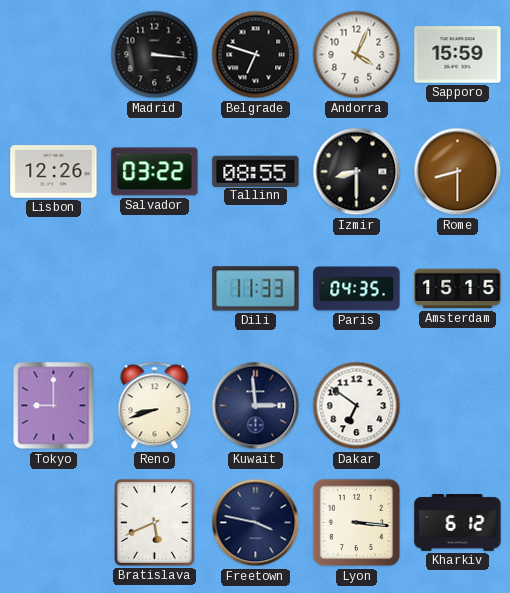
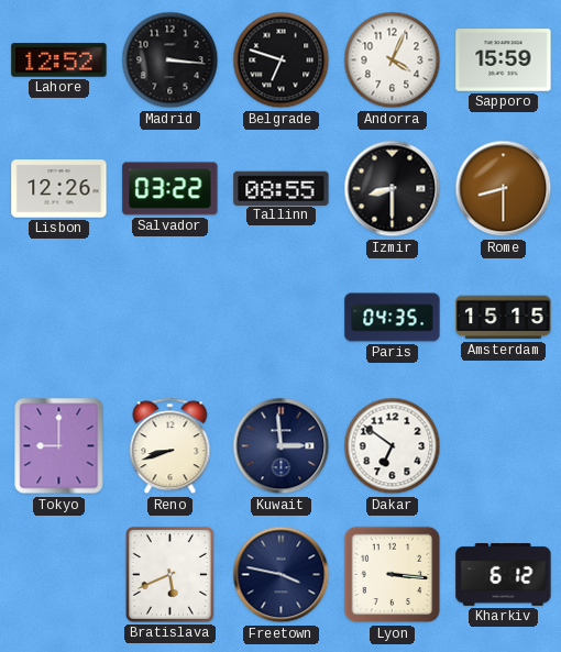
Lahore: none -> 12:52
Dili: 11:33 -> none
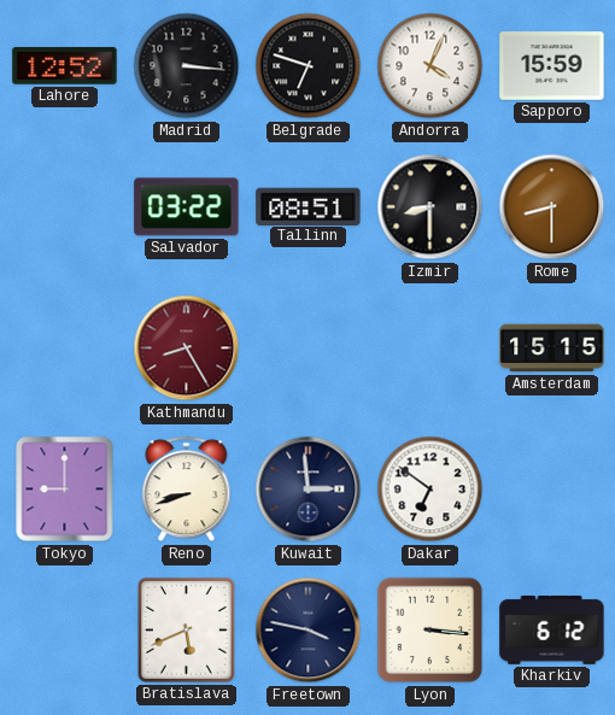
Lisbon: 12:26 -> none
Tallinn: 08:55 -> 08:51
Kathmandu: none -> 8:25
Paris: 04:35 -> none
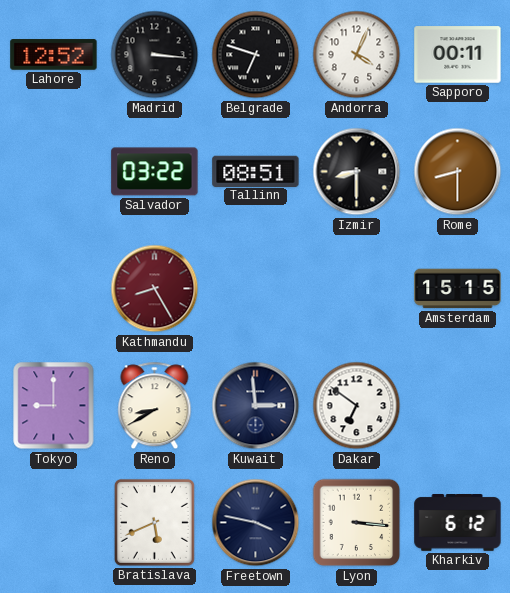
Sapporo: 15:59 -> 00:11
Reno: 8:42 -> 8:40
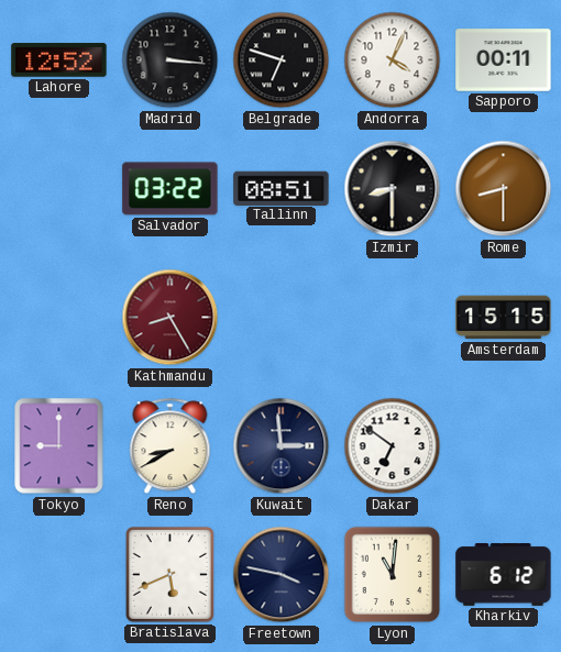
Lyon: 3:16 -> 11:01
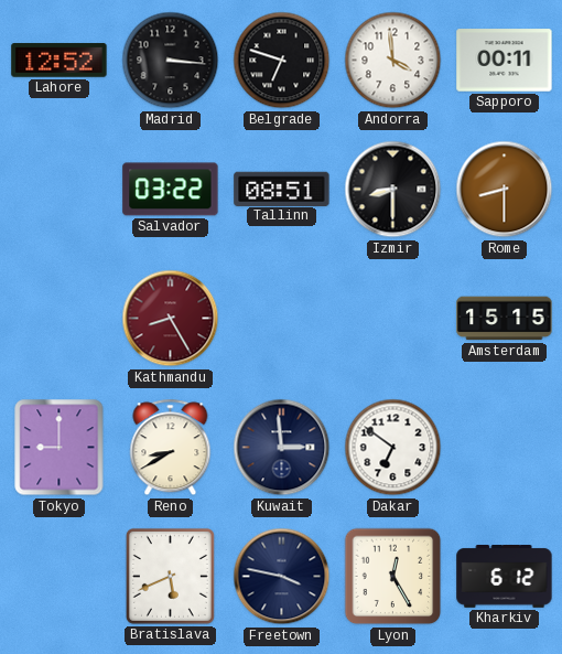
Andorra: 4:04 -> 3:59
Lyon: 11:01 -> 12:25
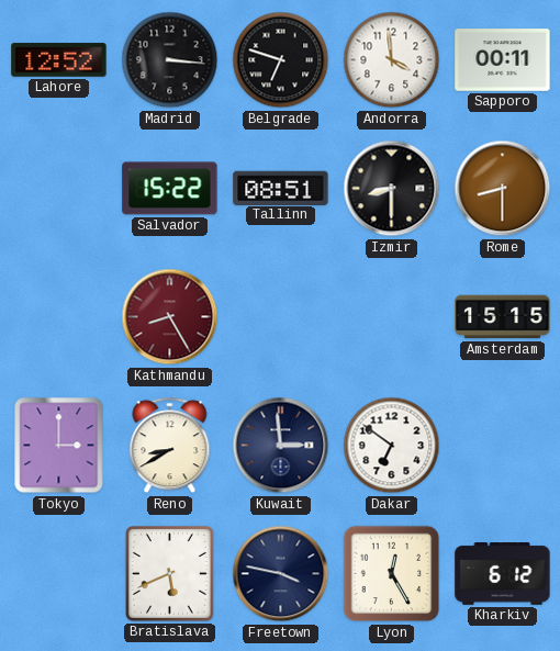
Salvador: 03:22 -> 15:22
Tokyo: 9:00 -> 3:00
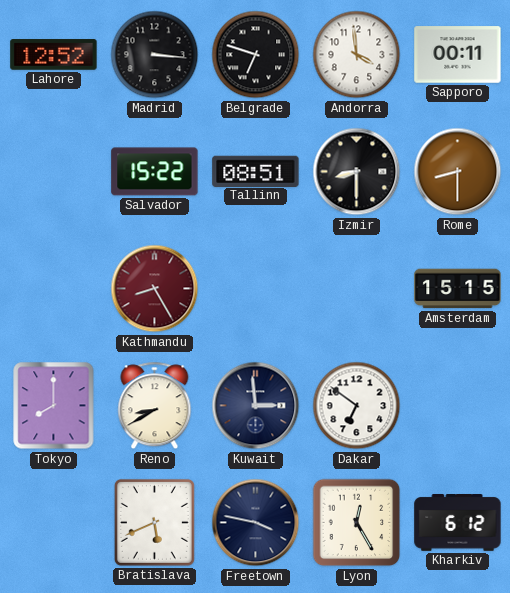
Tokyo: 3:00 -> 8:00
